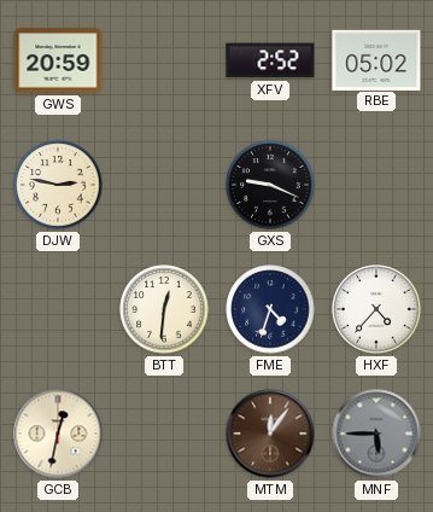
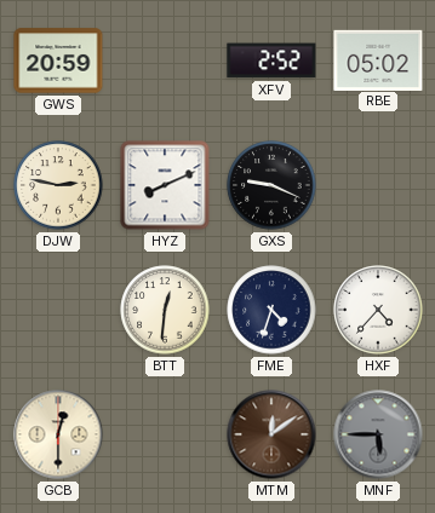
HYZ: none -> 8:11
GCB: 12:32 -> 12:30
MTM: 12:06 -> 12:09
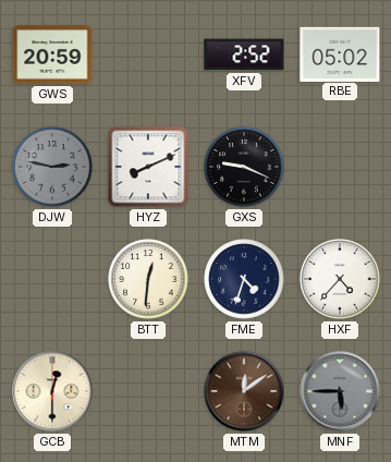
DJW dial: cream -> grey
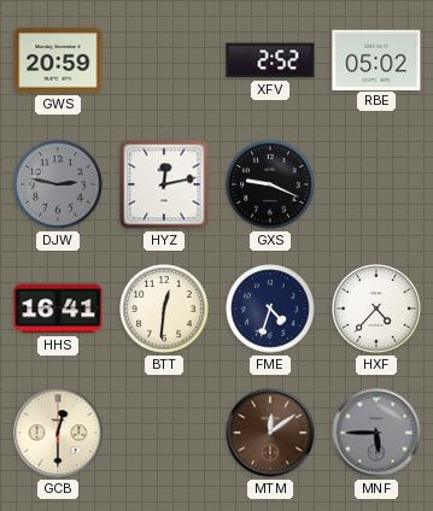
HYZ: 8:11 -> 12:13
HHS: none -> 16:41
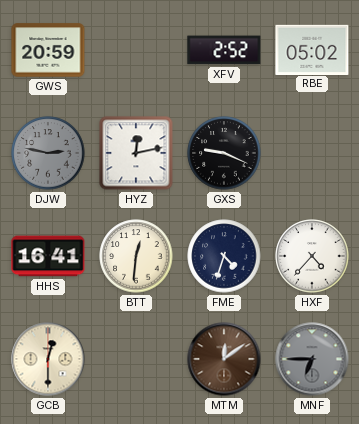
MNF: 5:45 -> 6:45
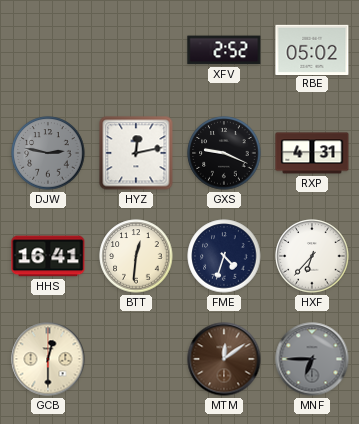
GWS: 20:59 -> none
RXP: none -> 4:31
HXF: 4:37 -> 6:37
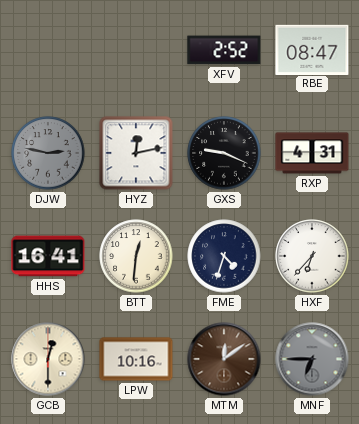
RBE: 05:02 -> 08:47
LPW: none -> 10:16
